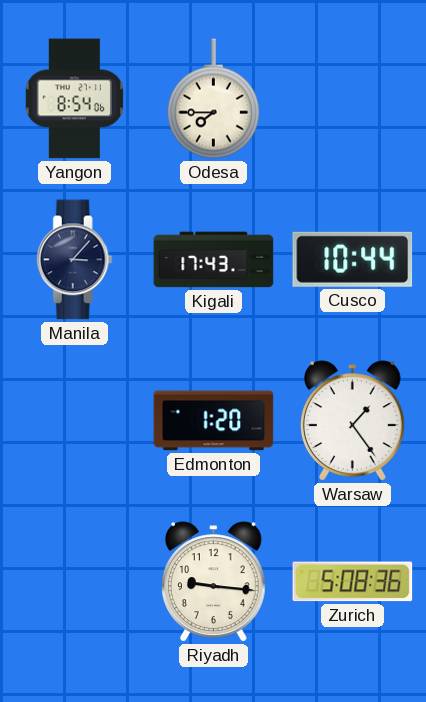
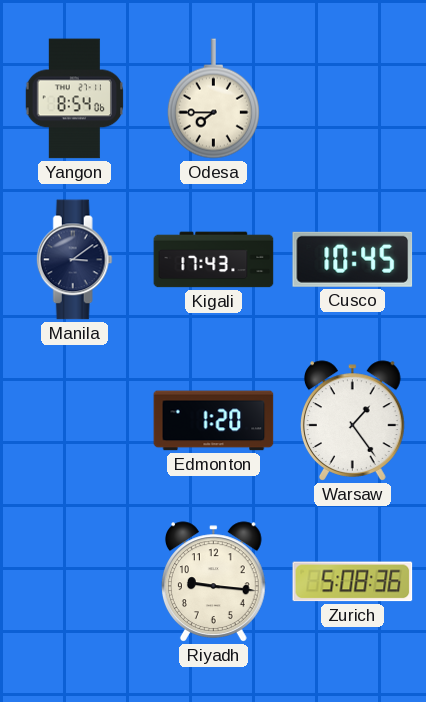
Manila: 3:07 -> 3:09
Cusco: 10:44 -> 10:45
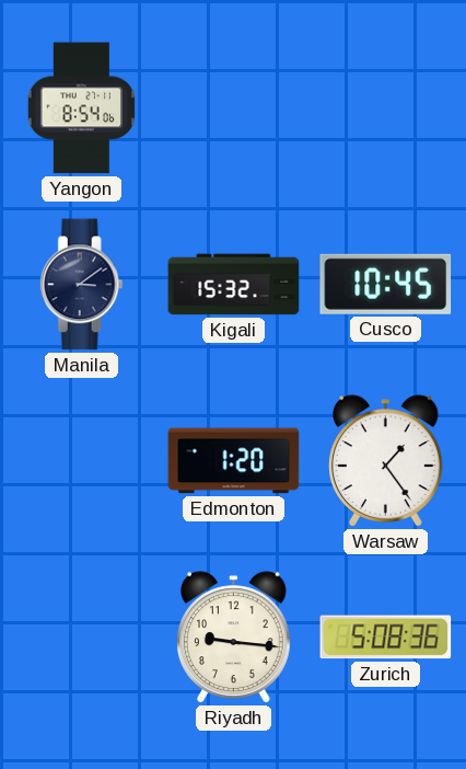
Odesa: 7:45 -> none
Kigali: 17:43 -> 15:32
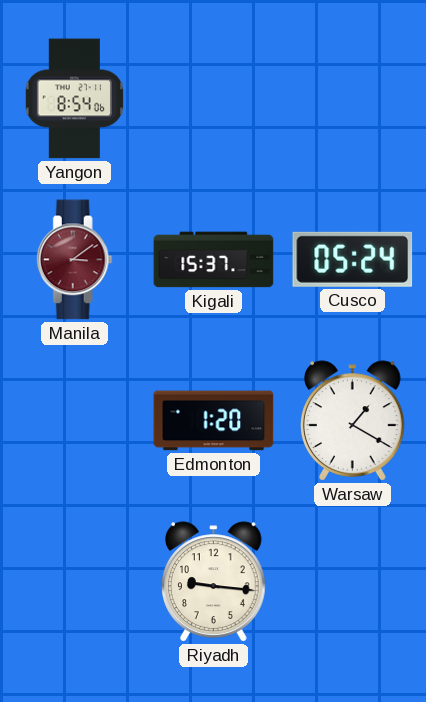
Manila dial: navy -> burgundy
Kigali: 15:32 -> 15:37
Cusco: 10:45 -> 05:24
Warsaw: 1:24 -> 1:20
Zurich: 5:08 -> none
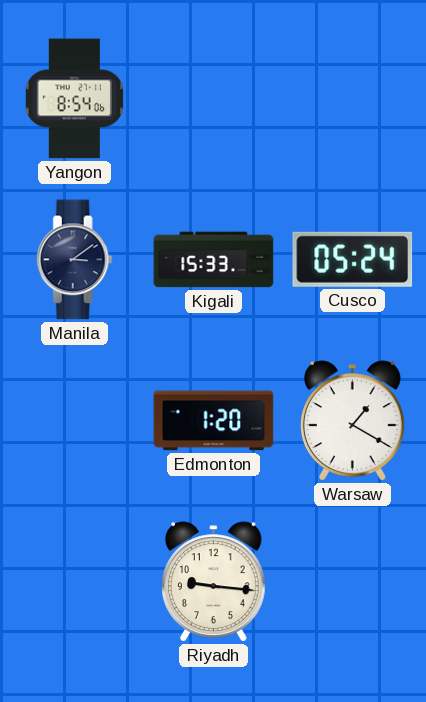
Manila dial: burgundy -> navy
Kigali: 15:37 -> 15:33
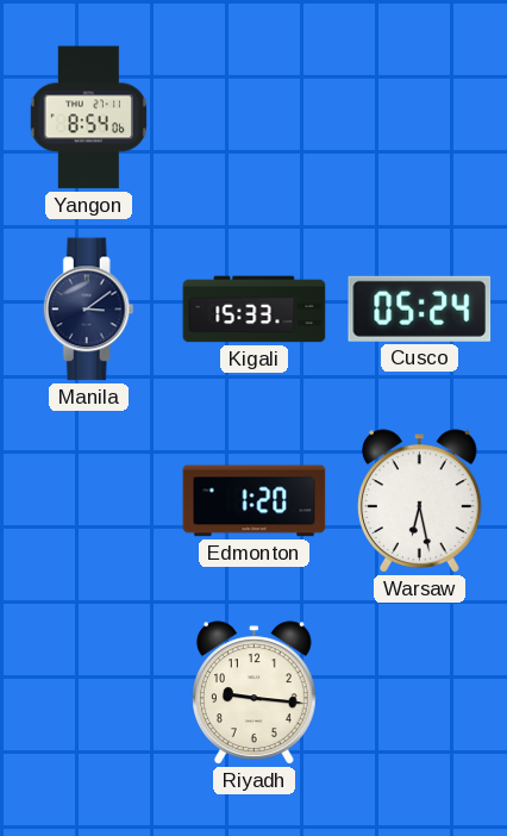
Warsaw: 1:20 -> 6:28
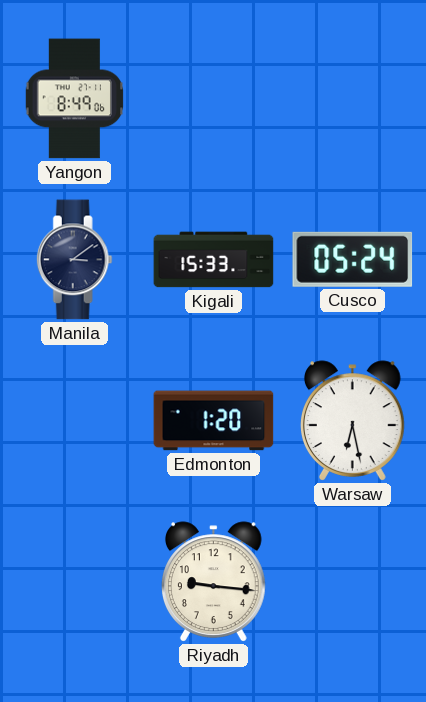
Yangon: 8:54 -> 8:49
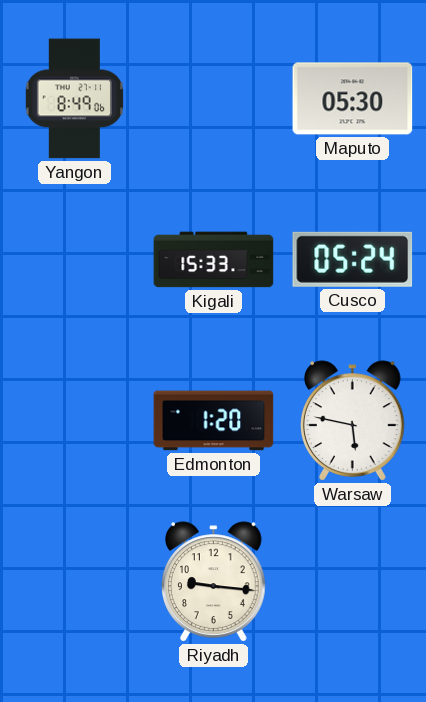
Maputo: none -> 05:30
Manila: 3:09 -> none
Warsaw: 6:28 -> 5:47
